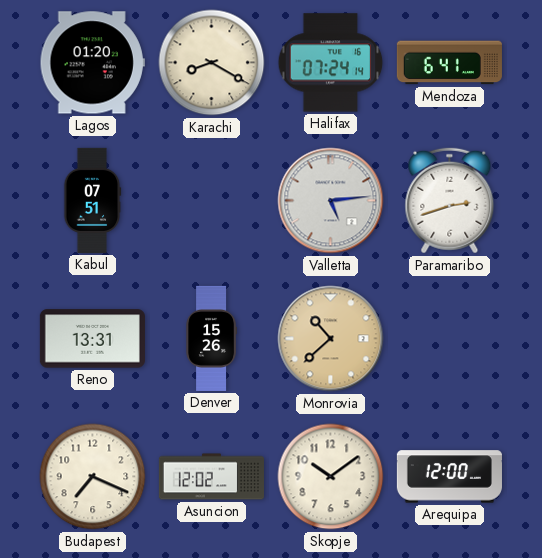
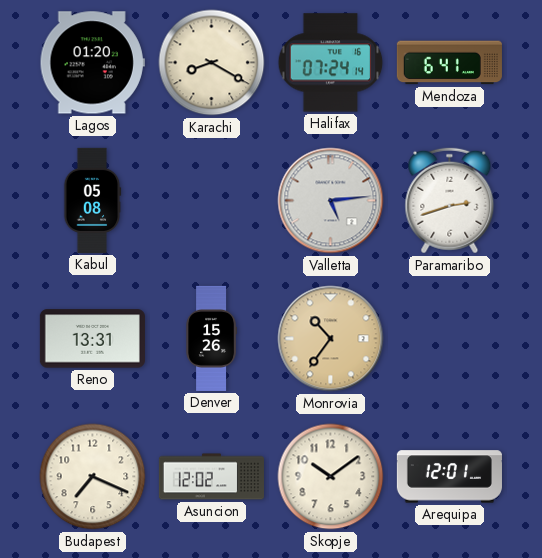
Kabul: 07:51 -> 05:08
Monrovia: 10:38 -> 10:36
Arequipa: 12:00 -> 12:01
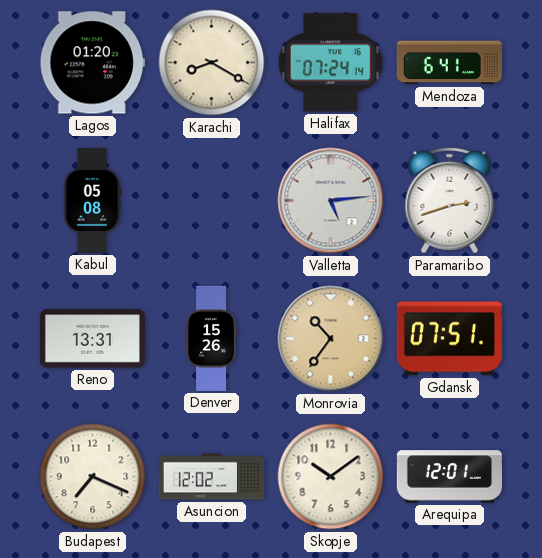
Gdansk: none -> 07:51
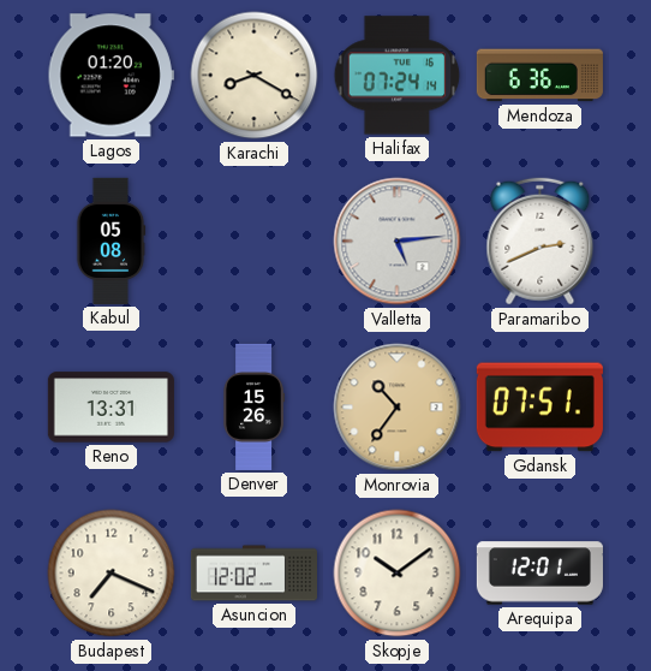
Mendoza: 6:41 -> 6:36
Paramaribo: 2:42 -> 2:41
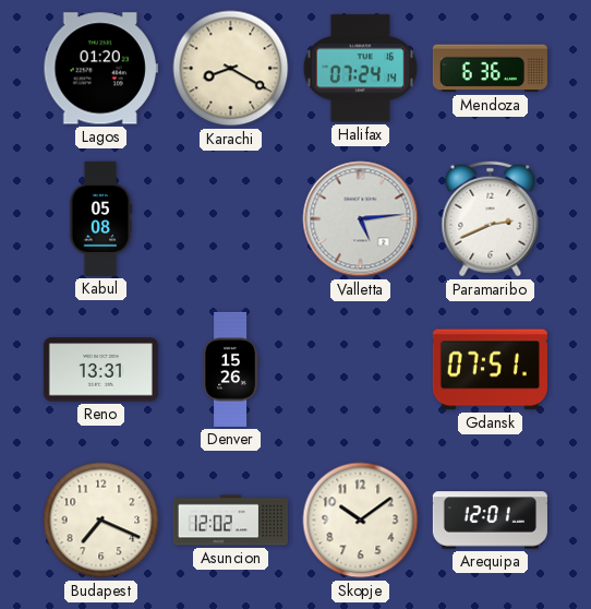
Monrovia: 10:36 -> none
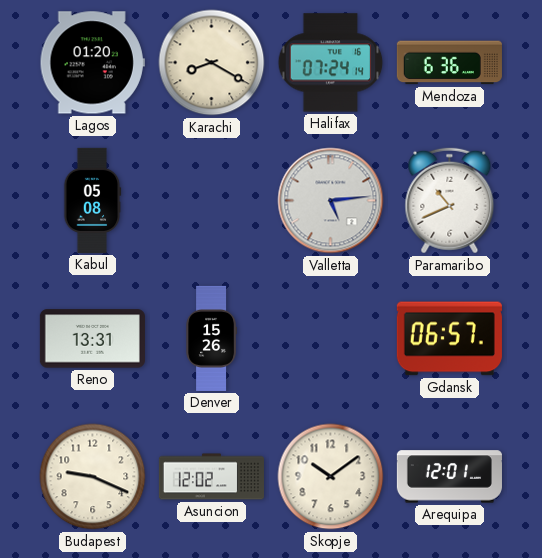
Paramaribo: 2:41 -> 10:41
Gdansk: 07:51 -> 06:57
Budapest: 7:19 -> 9:19
